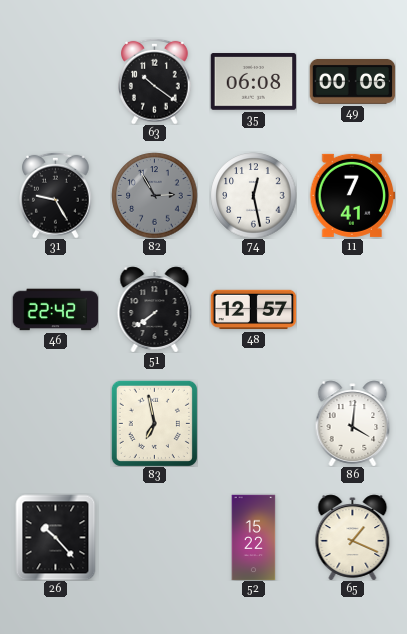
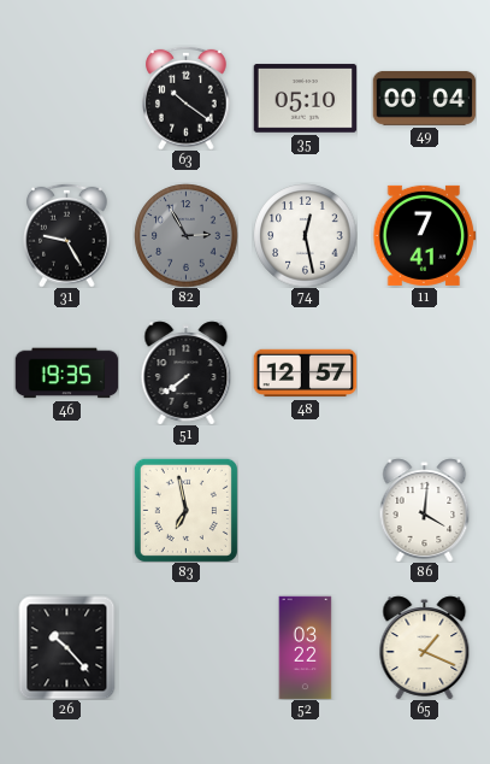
35: 06:08 -> 05:10
49: 00:06 -> 00:04
46: 22:42 -> 19:35
52: 15:22 -> 03:22
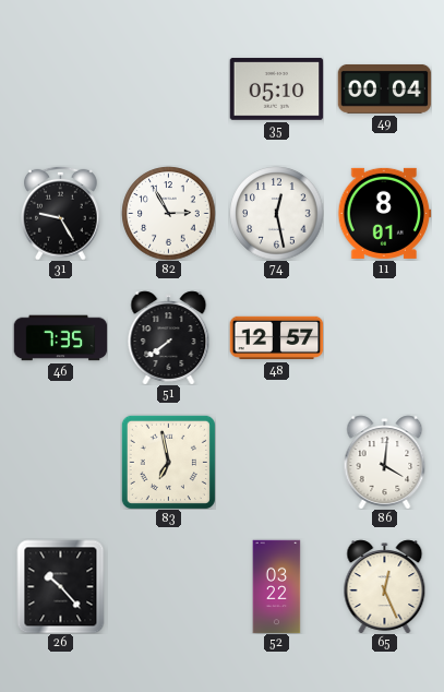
63: 10:21 -> none
82 dial: grey -> white
11: 7:41 -> 8:01
46: 19:35 -> 7:35
65: 1:19 -> 12:26
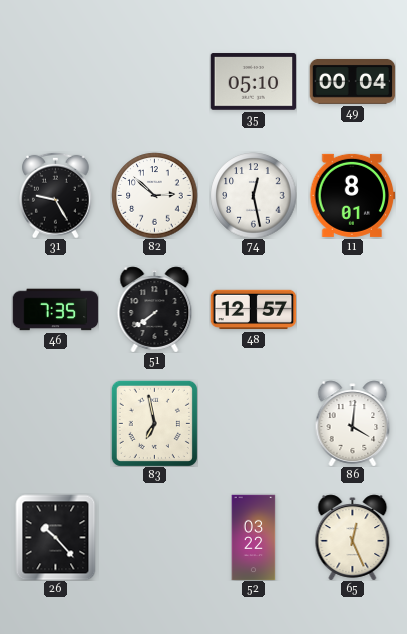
82: 2:55 -> 2:52
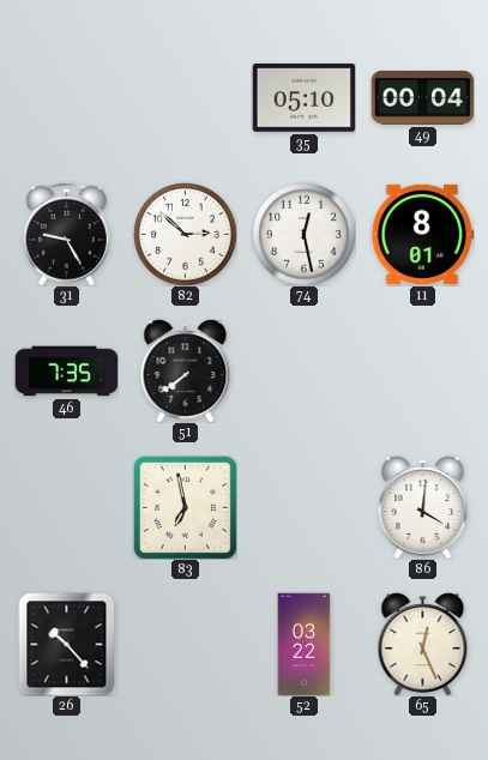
48: 12:57 -> none
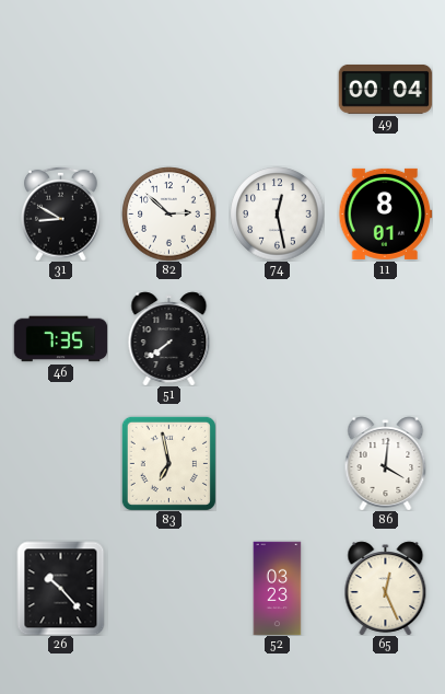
35: 05:10 -> none
31: 9:25 -> 8:50
52: 03:22 -> 03:23
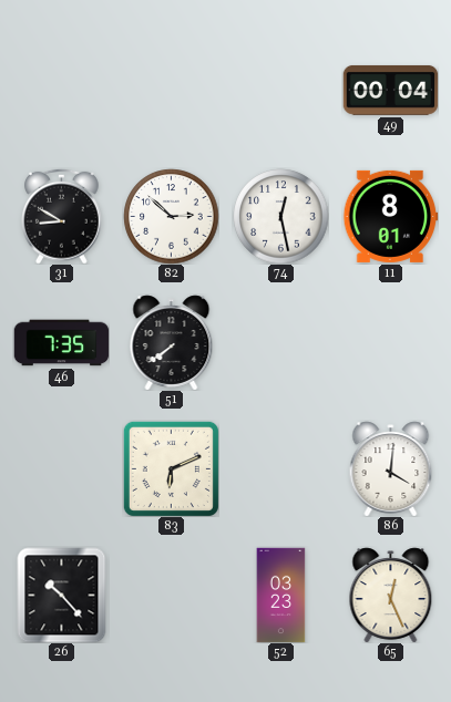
83: 6:58 -> 6:11
